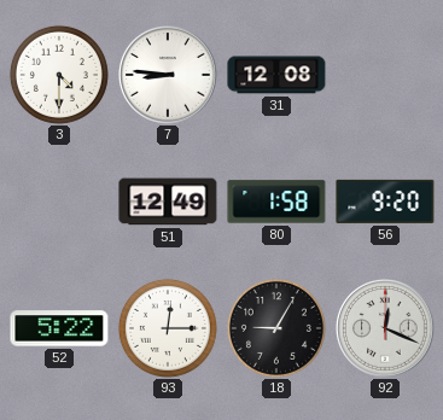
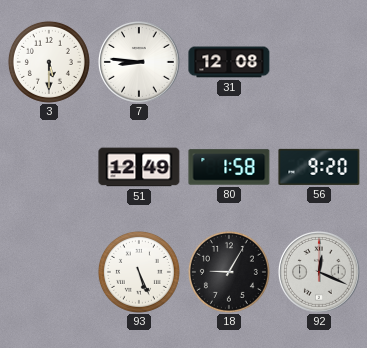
3: 4:30 -> 5:30
52: 5:22 -> none
93: 12:15 -> 5:26
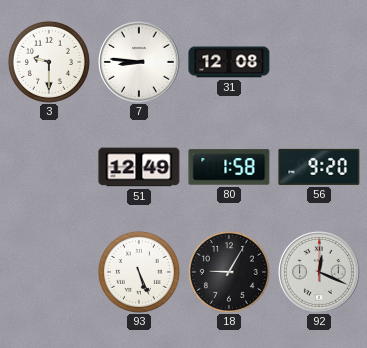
3: 5:30 -> 9:30
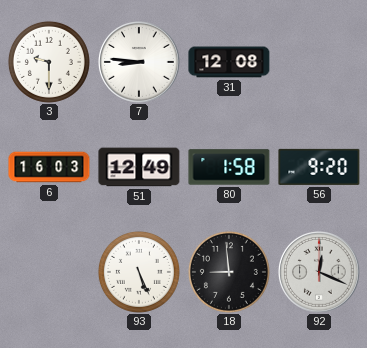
6: none -> 16:03
18: 9:05 -> 8:59
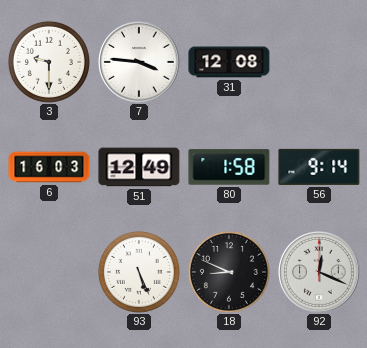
7: 8:46 -> 3:46
56: 9:20 -> 9:14
18: 8:59 -> 8:49
